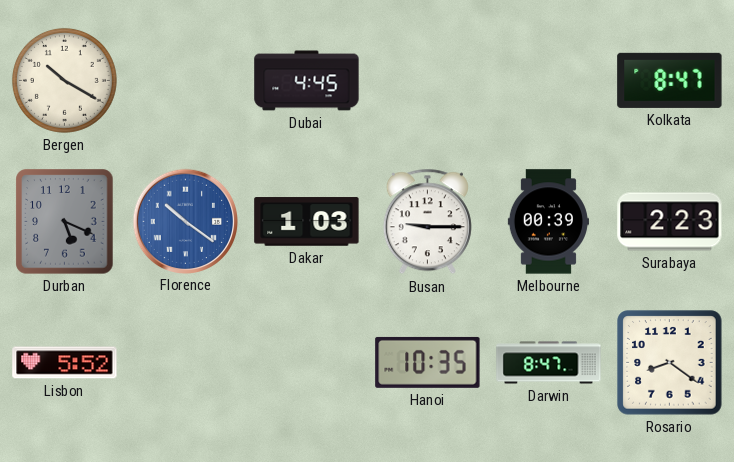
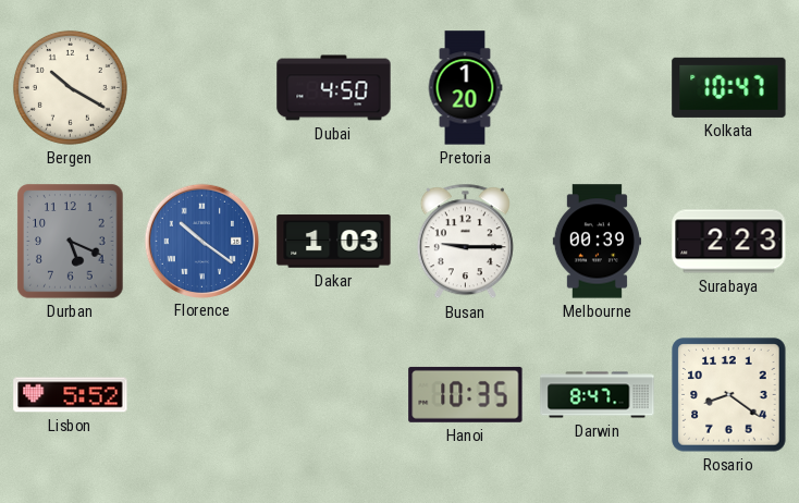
Dubai: 4:45 -> 4:50
Pretoria: none -> 1:20
Kolkata: 8:47 -> 10:47
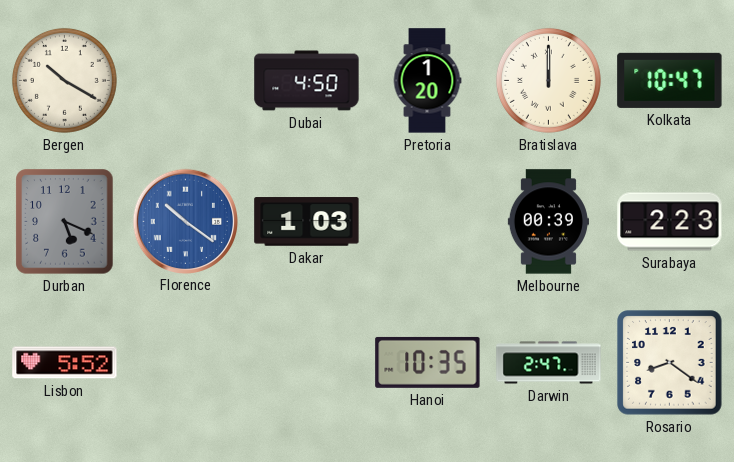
Bratislava: none -> 12:00
Busan: 9:15 -> none
Darwin: 8:47 -> 2:47
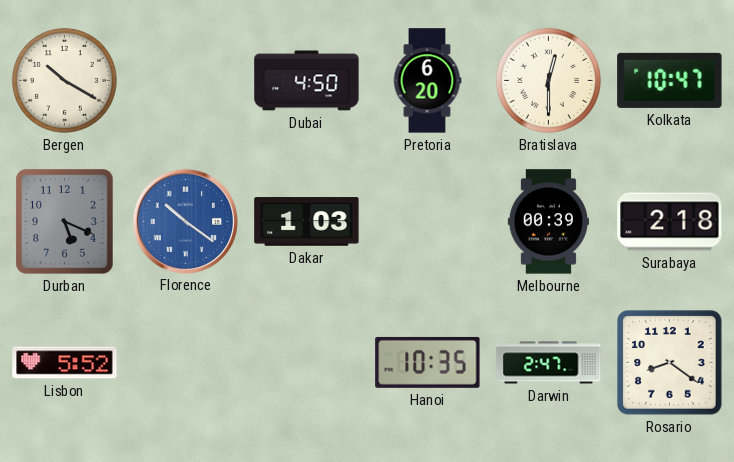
Pretoria: 1:20 -> 6:20
Bratislava: 12:00 -> 12:30
Surabaya: 2:23 -> 2:18
